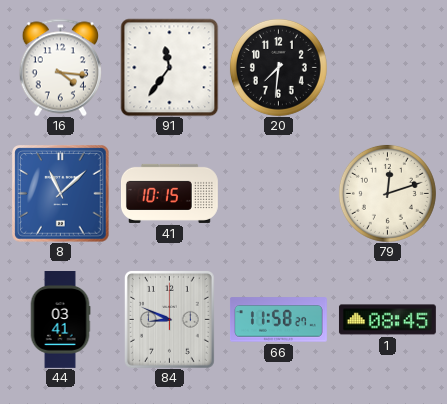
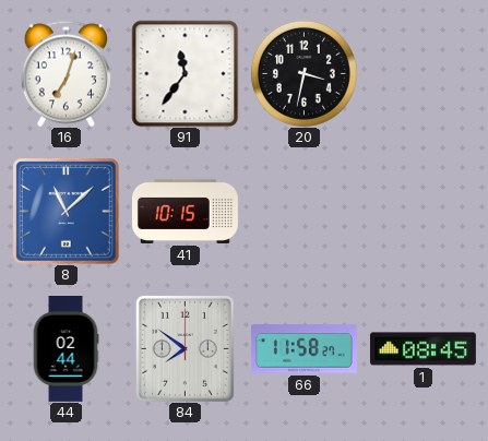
16: 4:16 -> 7:03
20: 7:31 -> 3:32
79: 12:12 -> none
44: 03:41 -> 02:44
84: 8:49 -> 7:51
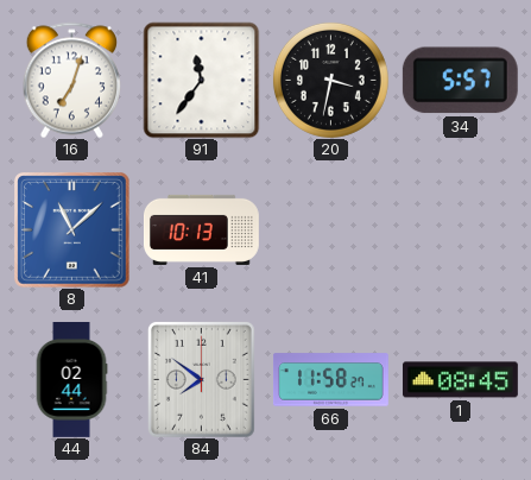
34: none -> 5:57
41: 10:15 -> 10:13
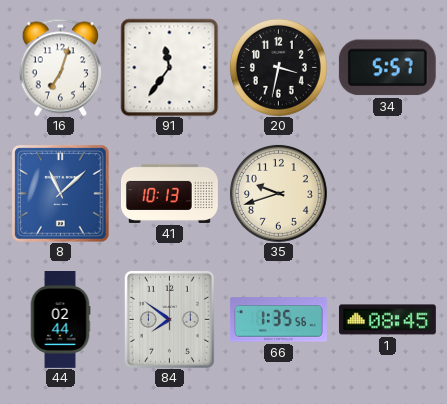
35: none -> 9:42
66: 11:58 -> 1:35
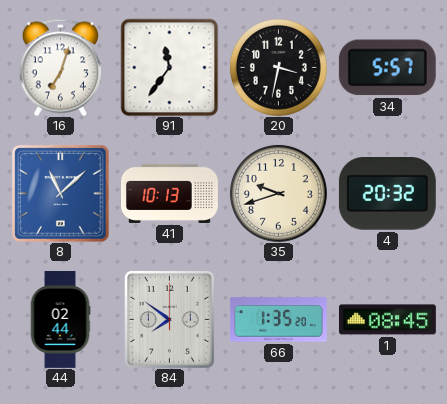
4: none -> 20:32
66: 1:35:56 -> 1:35:20
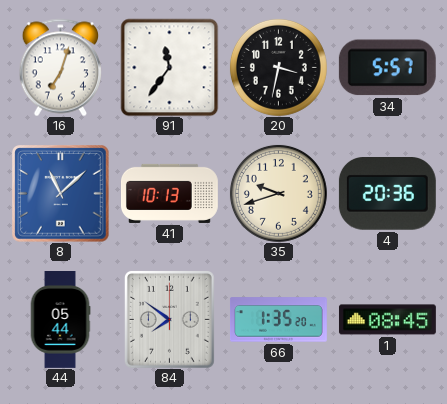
4: 20:32 -> 20:36
44: 02:44 -> 05:44
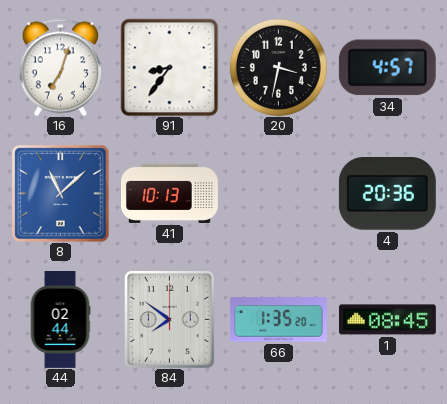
91: 11:36 -> 8:36
34: 5:57 -> 4:57
35: 9:42 -> none
44: 05:44 -> 02:44
